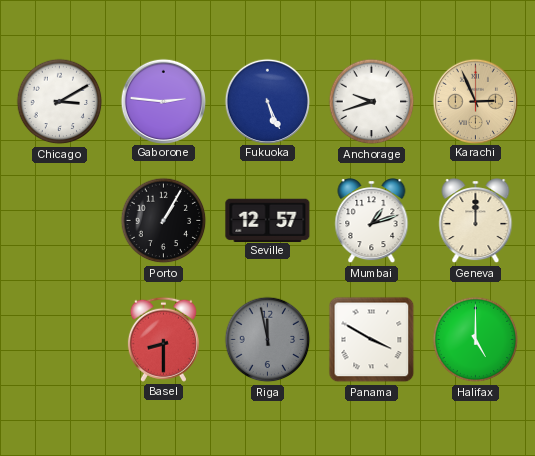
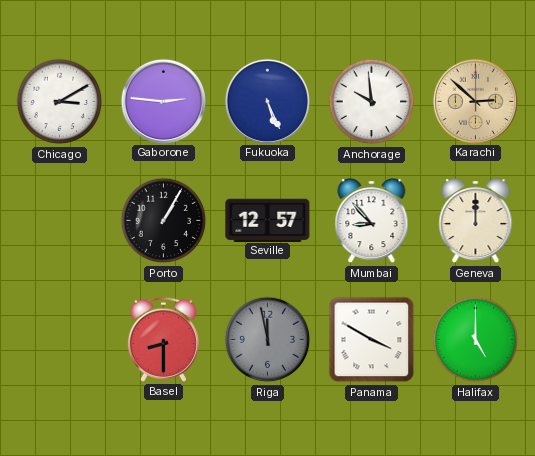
Anchorage: 9:42 -> 9:59
Karachi: 2:56 -> 2:52
Mumbai: 1:12 -> 8:53
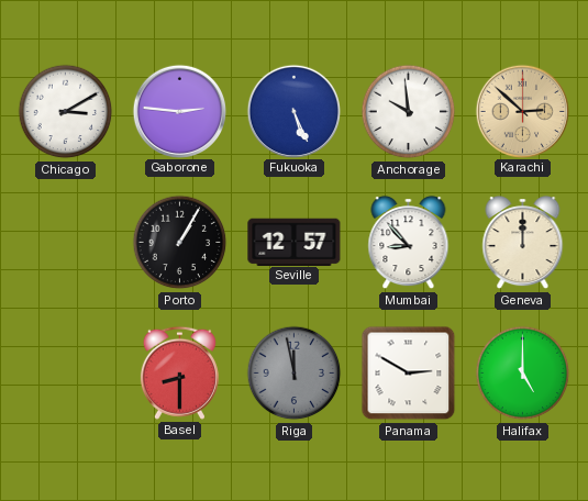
Panama: 3:50 -> 2:50
